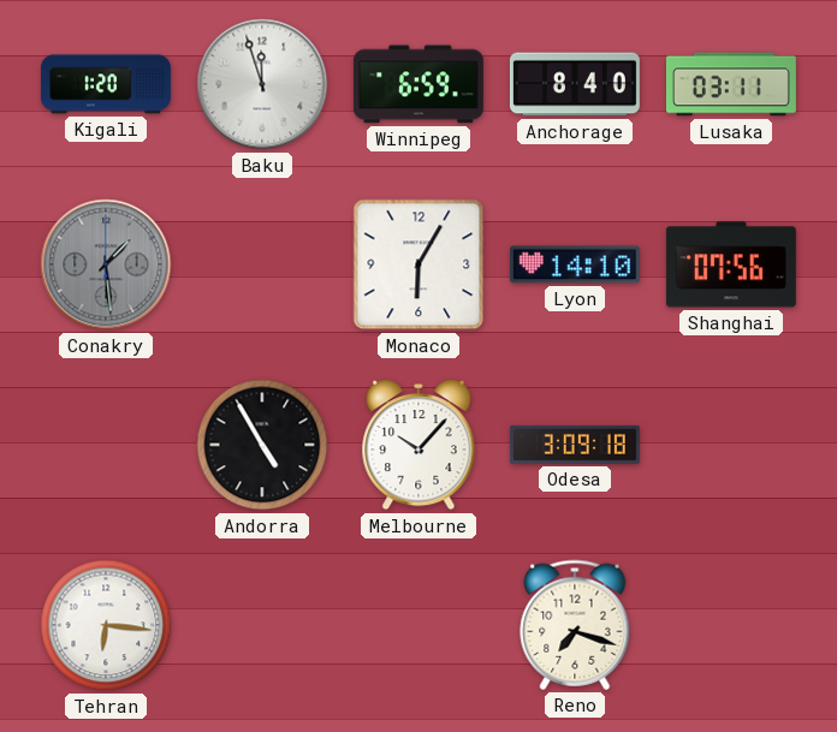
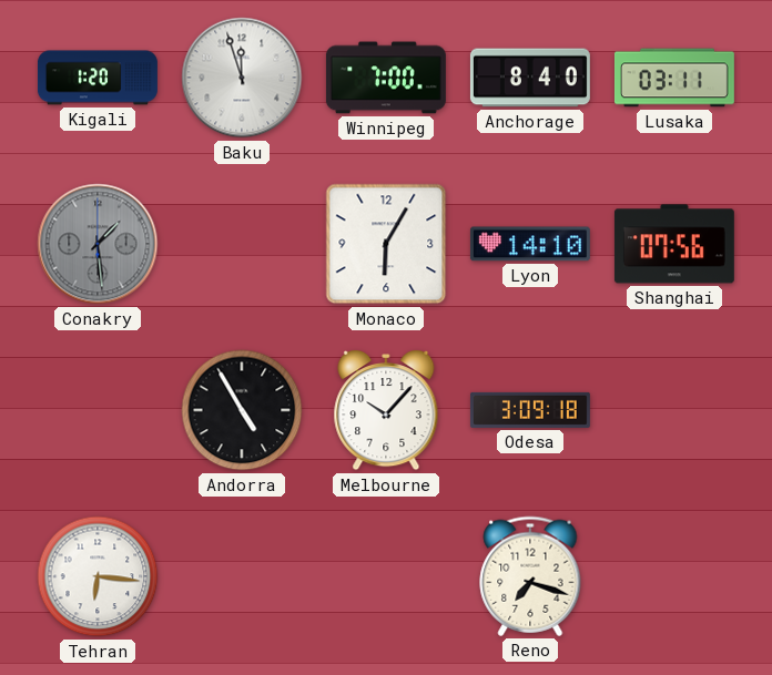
Winnipeg: 6:59 -> 7:00
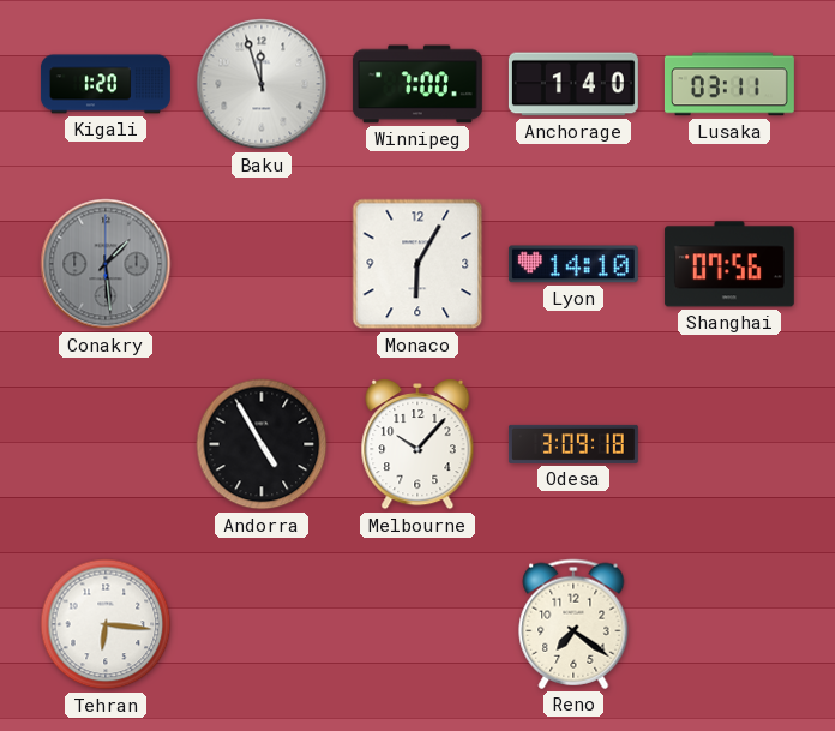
Anchorage: 8:40 -> 1:40
Reno: 7:18 -> 7:21
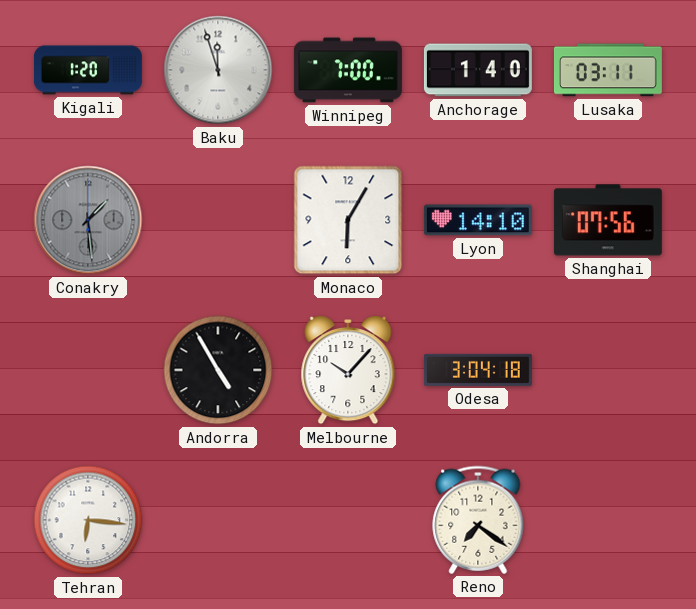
Odesa: 3:09 -> 3:04
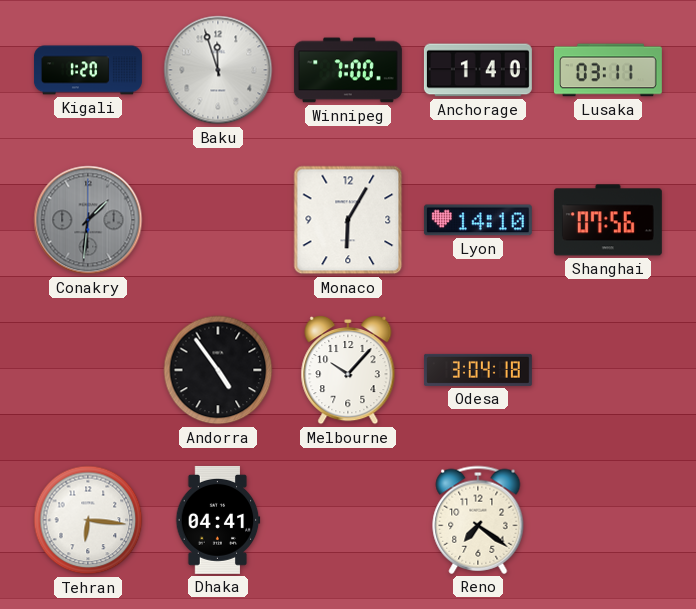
Conakry: 1:29 -> 1:31
Andorra: 4:55 -> 4:54
Dhaka: none -> 04:41
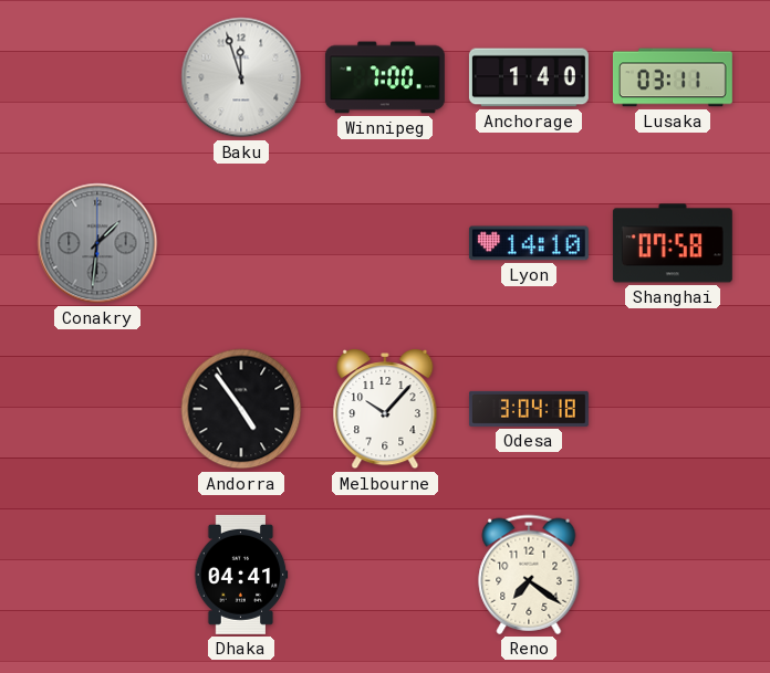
Kigali: 1:20 -> none
Monaco: 6:05 -> none
Shanghai: 07:56 -> 07:58
Tehran: 6:16 -> none
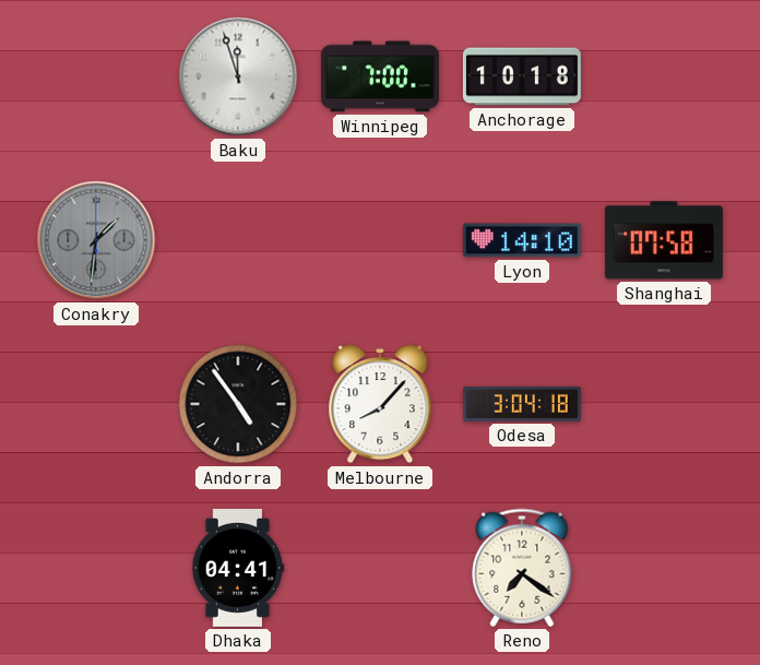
Anchorage: 1:40 -> 10:18
Lusaka: 03:11 -> none
Melbourne: 10:07 -> 8:07
